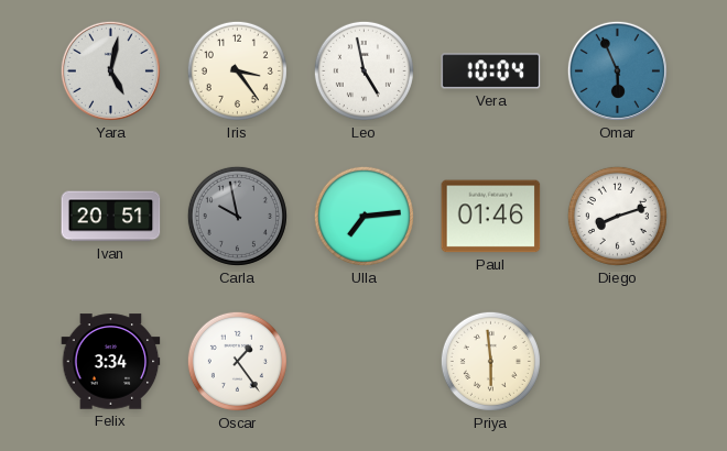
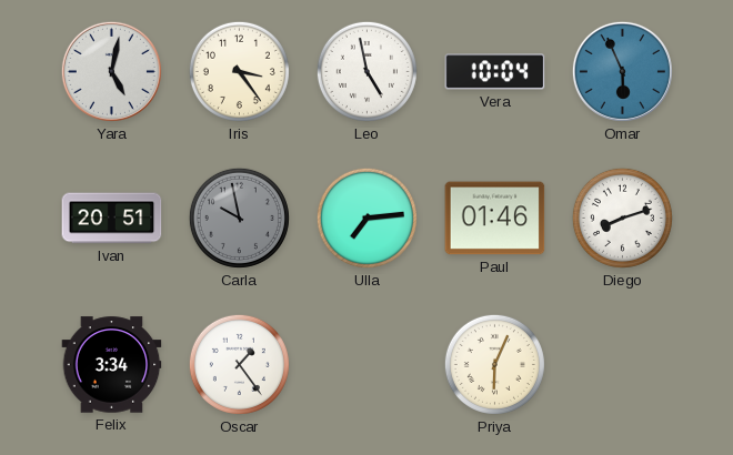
Priya: 5:59 -> 6:04
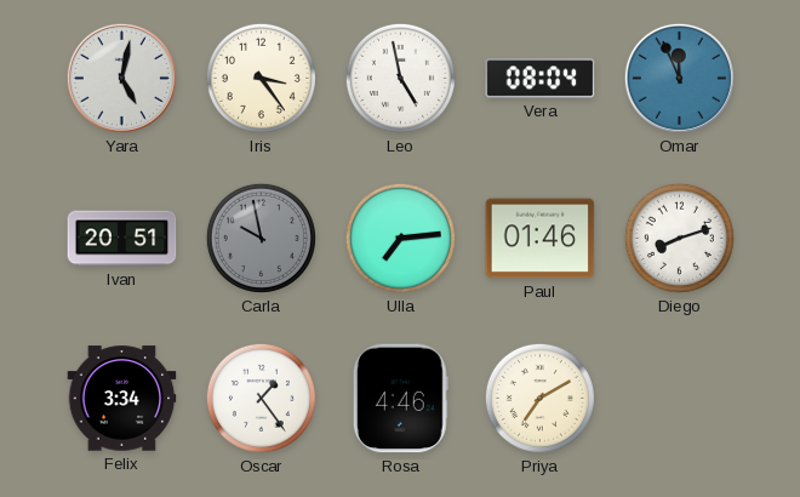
Vera: 10:04 -> 08:04
Omar: 5:56 -> 11:56
Rosa: none -> 4:46
Priya: 6:04 -> 7:10
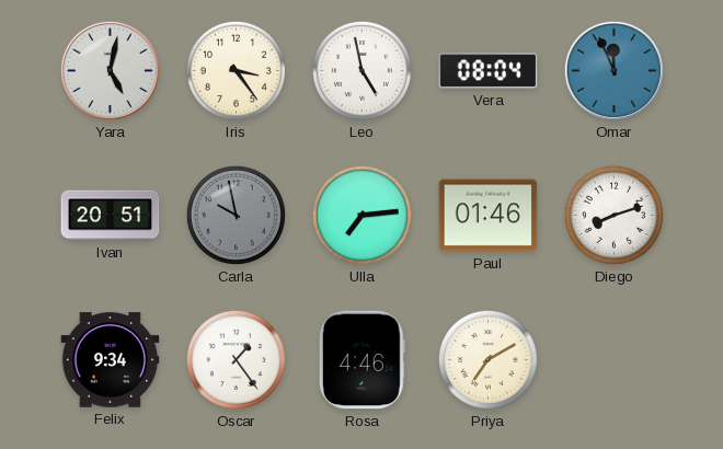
Felix: 3:34 -> 9:34
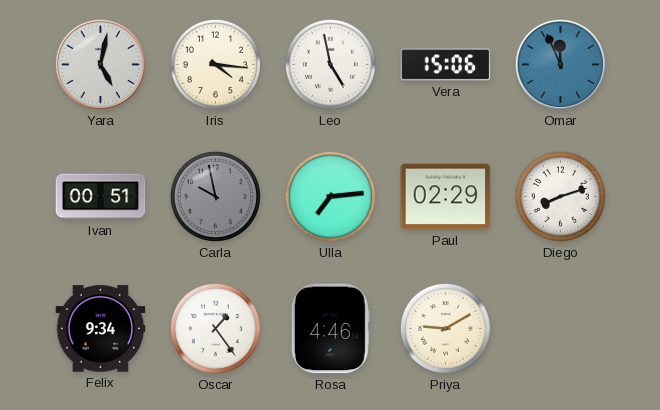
Iris: 3:24 -> 4:16
Vera: 08:04 -> 15:06
Ivan: 20:51 -> 00:51
Paul: 01:46 -> 02:29
Priya: 7:10 -> 9:10
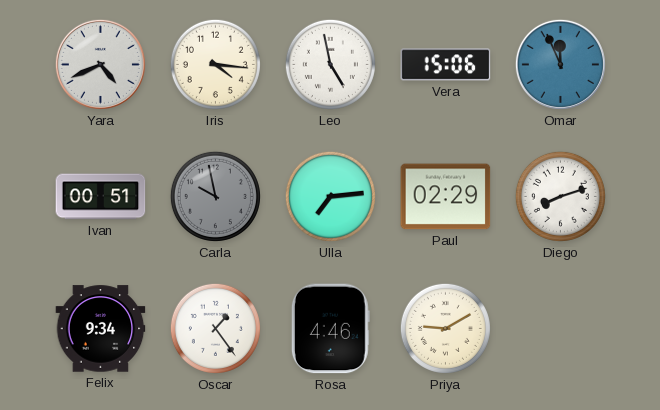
Yara: 5:02 -> 4:41
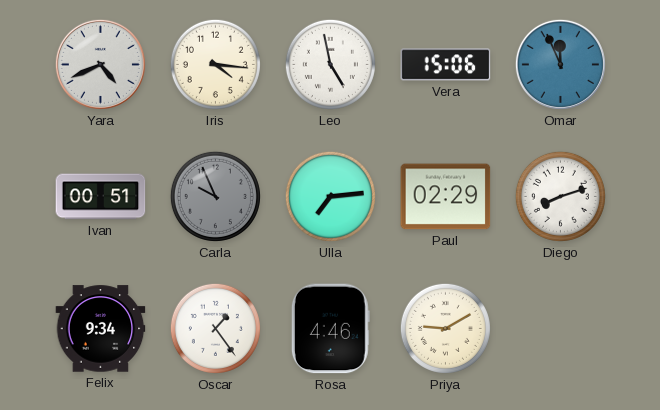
Carla: 9:58 -> 9:56
